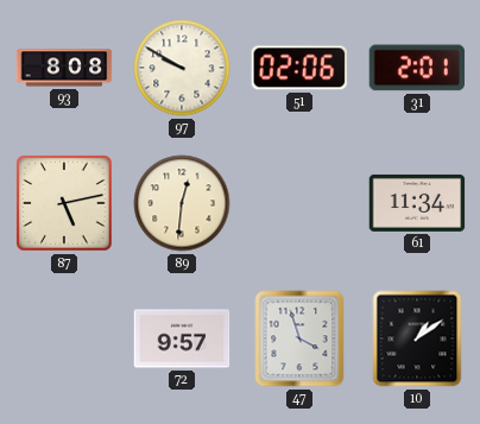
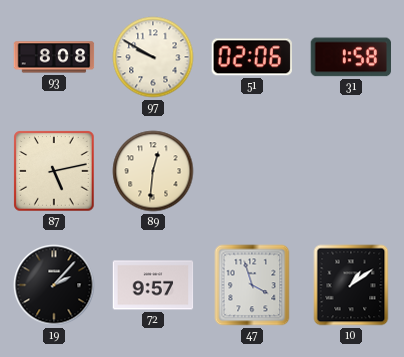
31: 2:01 -> 1:58
61: 11:34 -> none
19: none -> 2:07
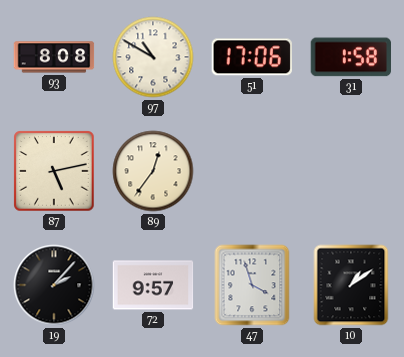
97: 9:50 -> 10:50
51: 02:06 -> 17:06
89: 12:31 -> 12:36
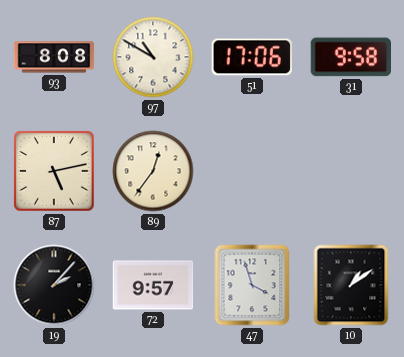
31: 1:58 -> 9:58
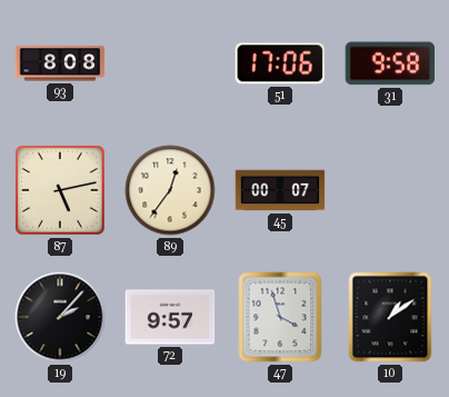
97: 10:50 -> none
45: none -> 00:07
